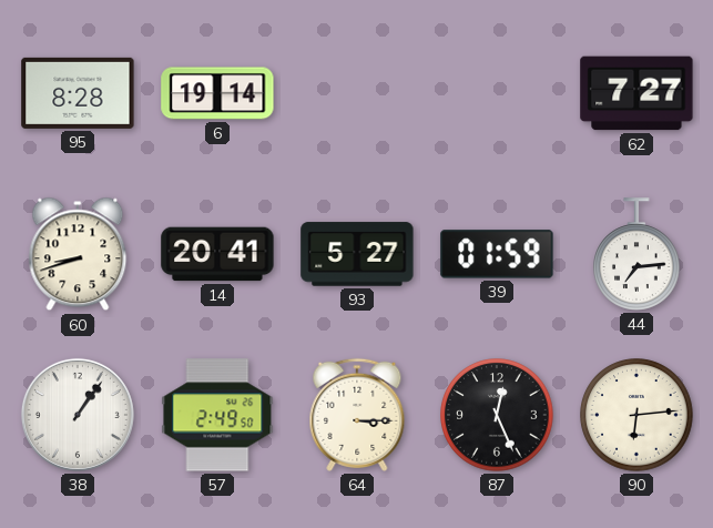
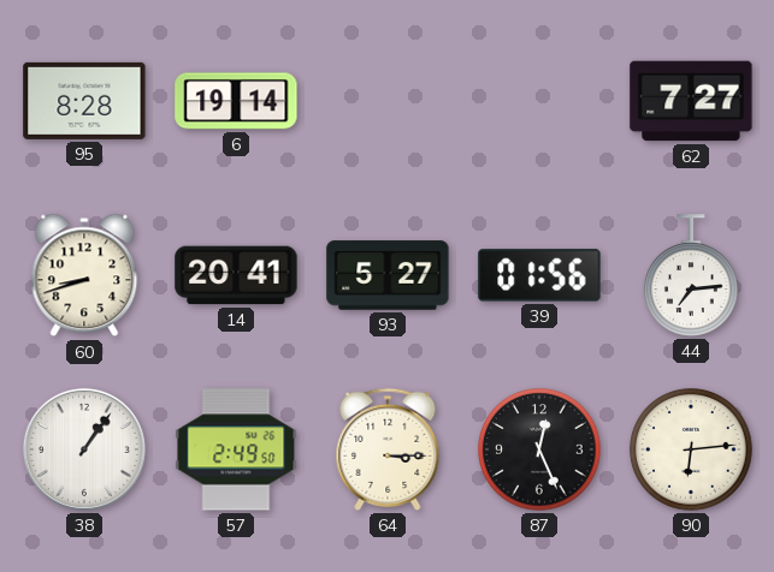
39: 01:59 -> 01:56
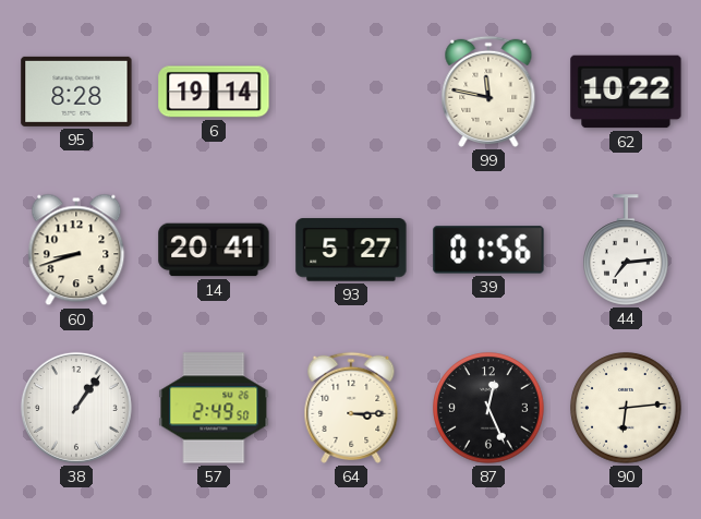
99: none -> 11:47
62: 7:27 -> 10:22
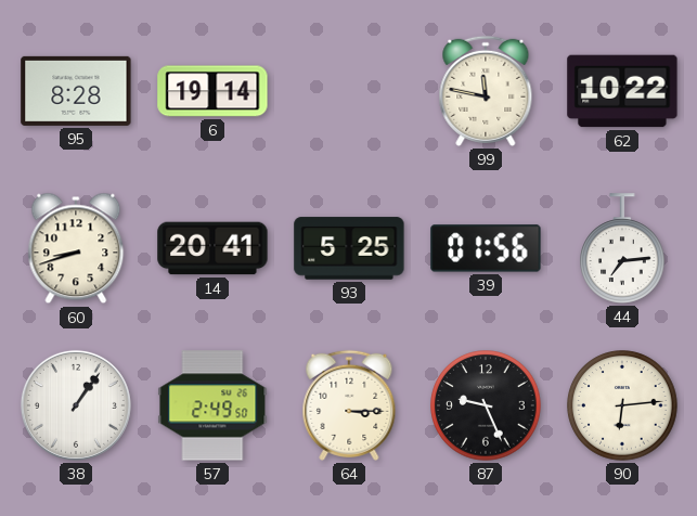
93: 5:27 -> 5:25
87: 12:26 -> 9:26
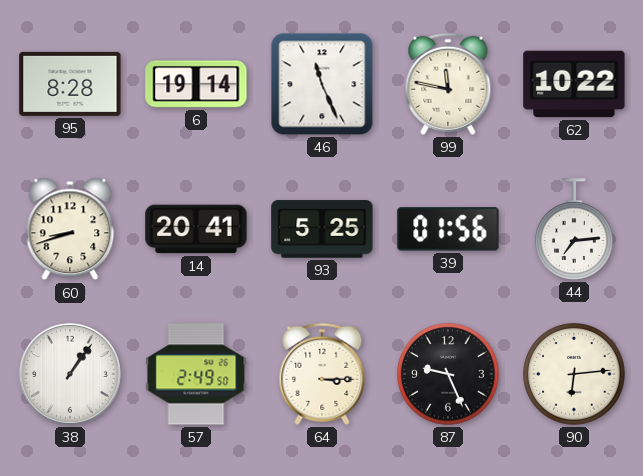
46: none -> 11:26
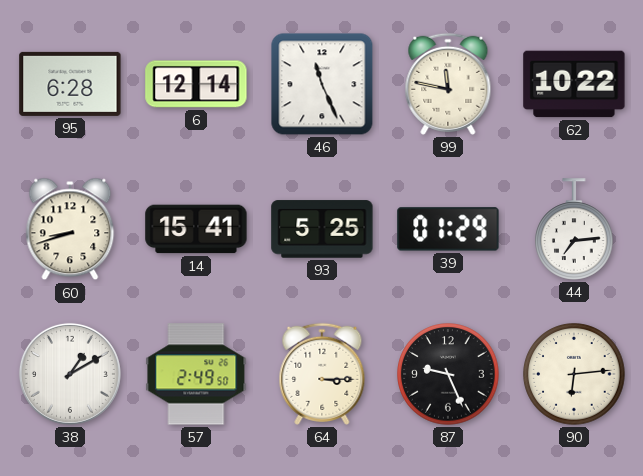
95: 8:28 -> 6:28
6: 19:14 -> 12:14
14: 20:41 -> 15:41
39: 01:56 -> 01:29
38: 1:06 -> 1:10
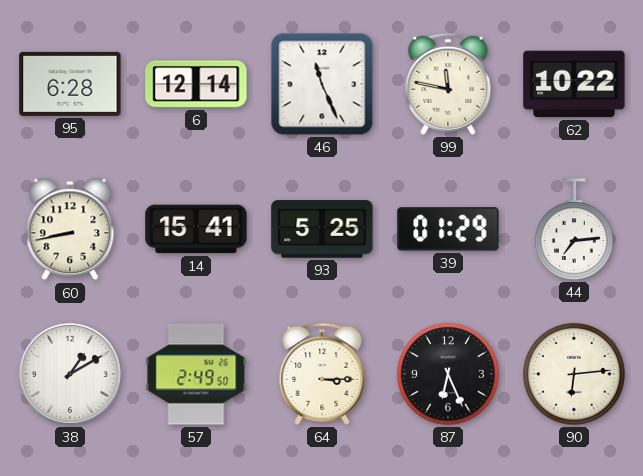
60: 8:42 -> 8:43
87: 9:26 -> 6:26
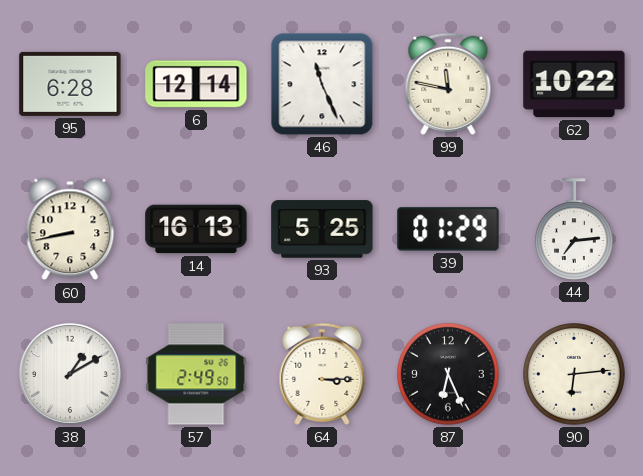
14: 15:41 -> 16:13
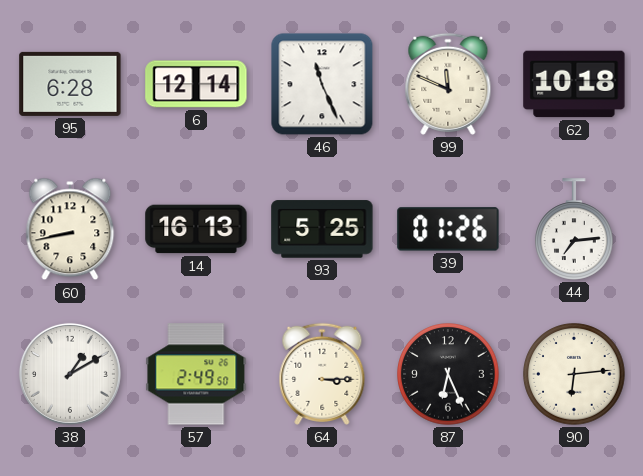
99: 11:47 -> 11:49
62: 10:22 -> 10:18
39: 01:29 -> 01:26
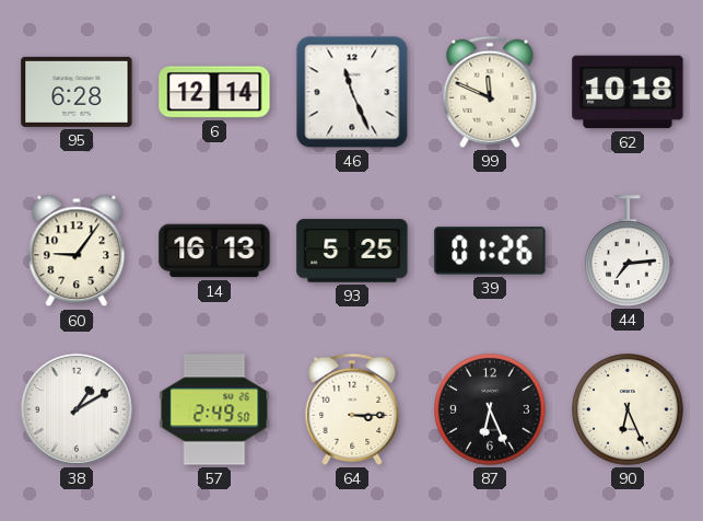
60: 8:43 -> 9:06
90: 6:14 -> 6:26
